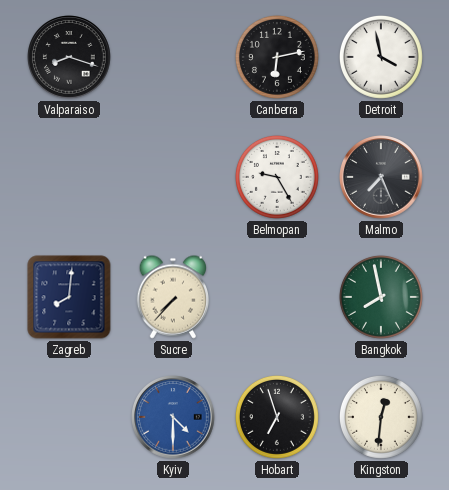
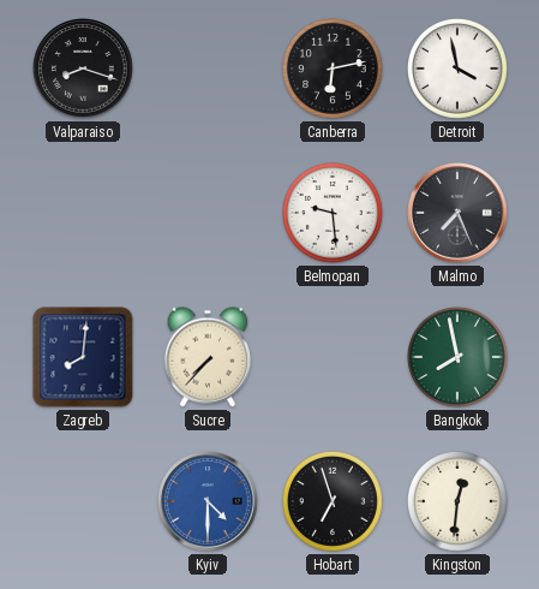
Belmopan: 9:25 -> 9:29
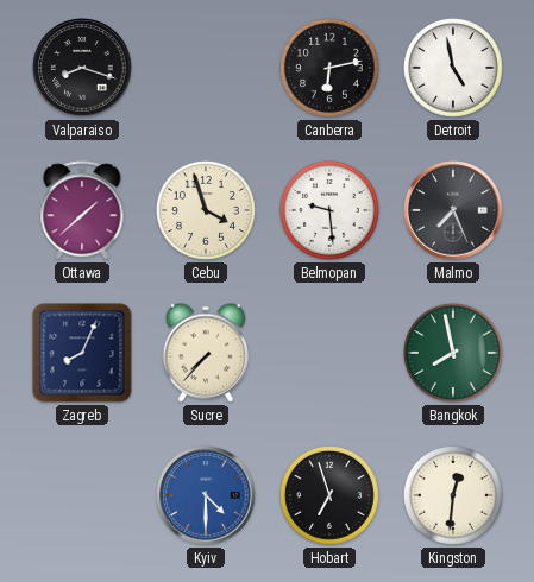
Detroit: 3:58 -> 4:58
Ottawa: none -> 1:38
Cebu: none -> 3:57
Zagreb: 8:01 -> 8:04
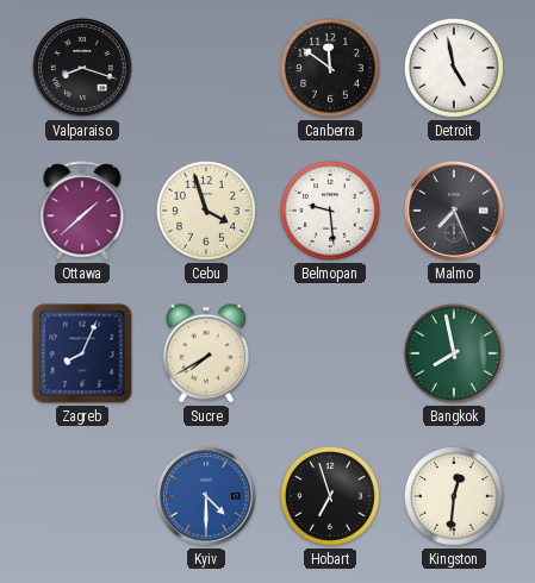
Canberra: 6:13 -> 11:51
Sucre: 7:37 -> 7:40
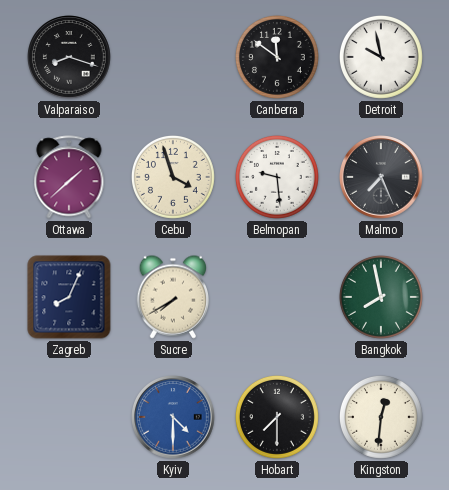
Detroit: 4:58 -> 9:58
Hobart: 6:57 -> 7:30
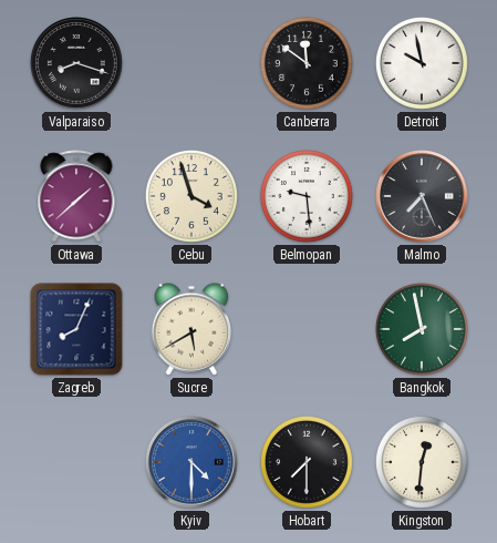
Sucre: 7:40 -> 5:40
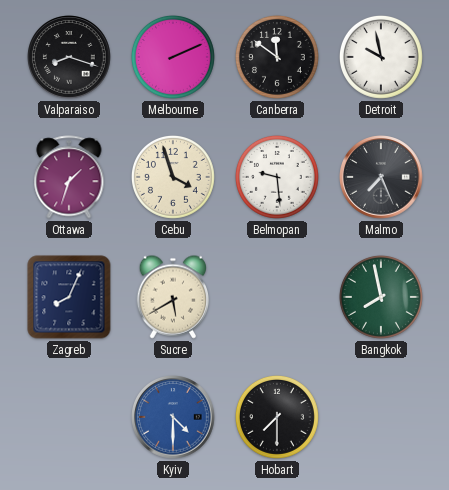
Melbourne: none -> 2:11
Ottawa: 1:38 -> 1:33
Kingston: 12:31 -> none
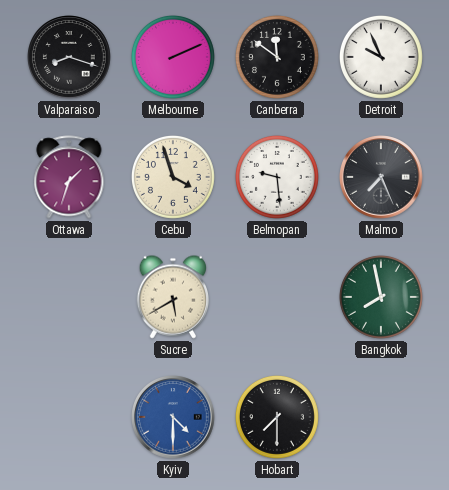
Detroit: 9:58 -> 9:56
Zagreb: 8:04 -> none
